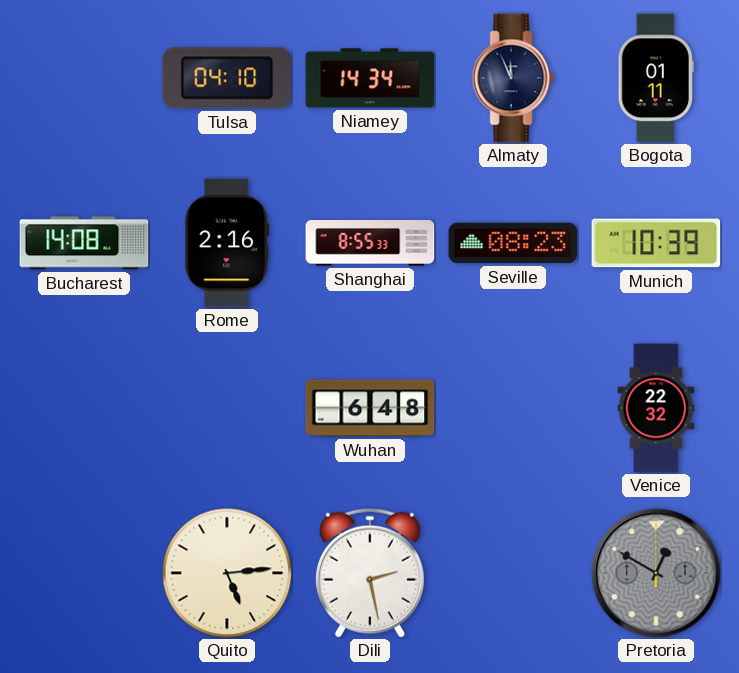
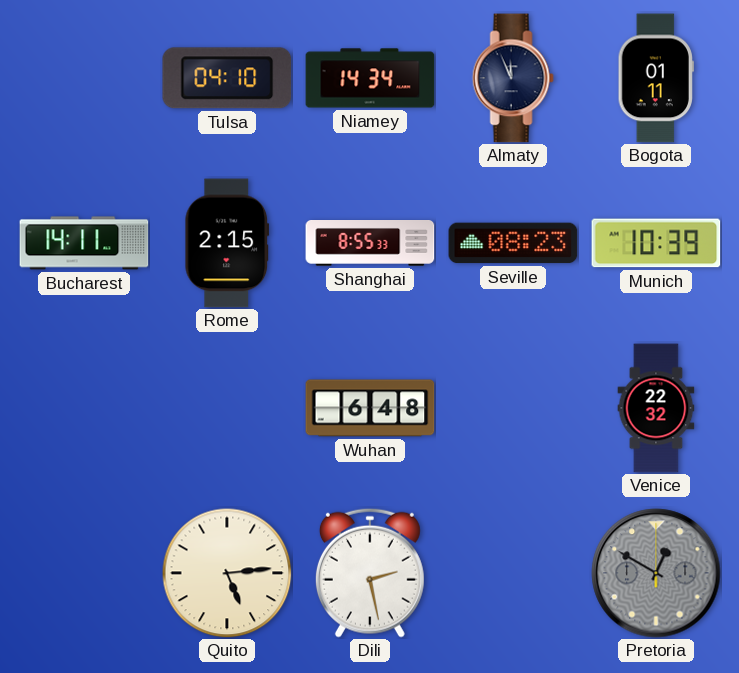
Bucharest: 14:08 -> 14:11
Rome: 2:16 -> 2:15
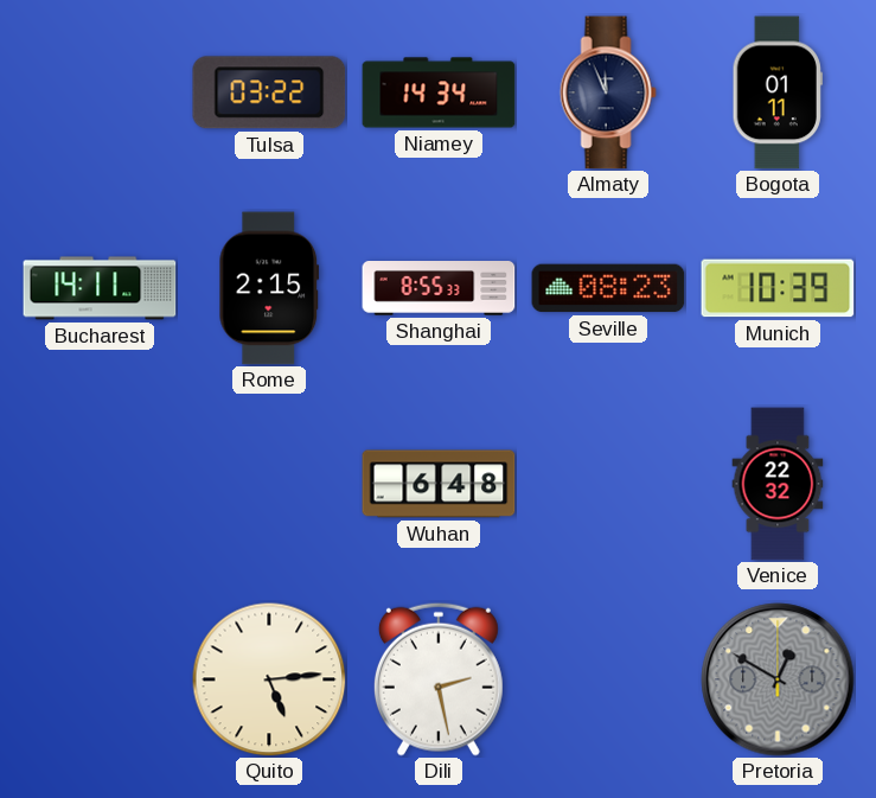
Tulsa: 04:10 -> 03:22
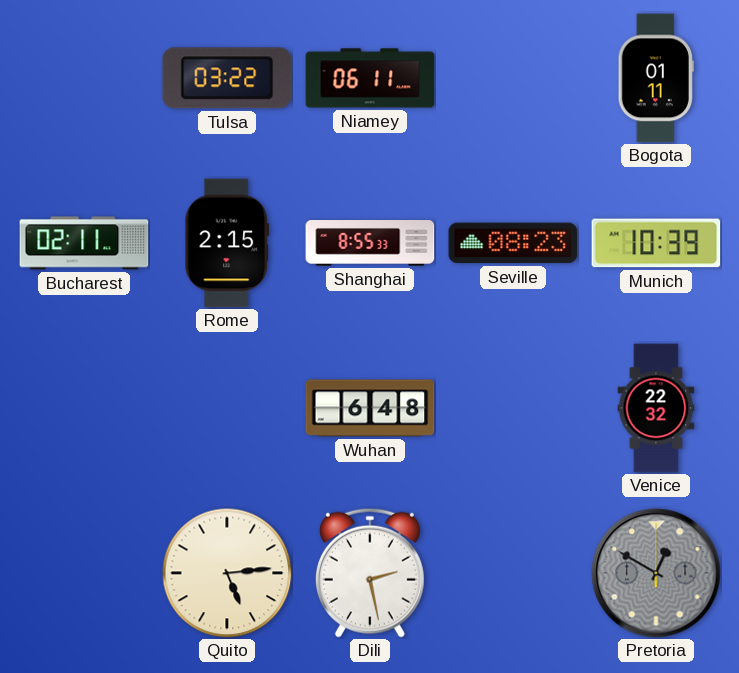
Niamey: 14:34 -> 06:11
Almaty: 11:56 -> none
Bucharest: 14:11 -> 02:11
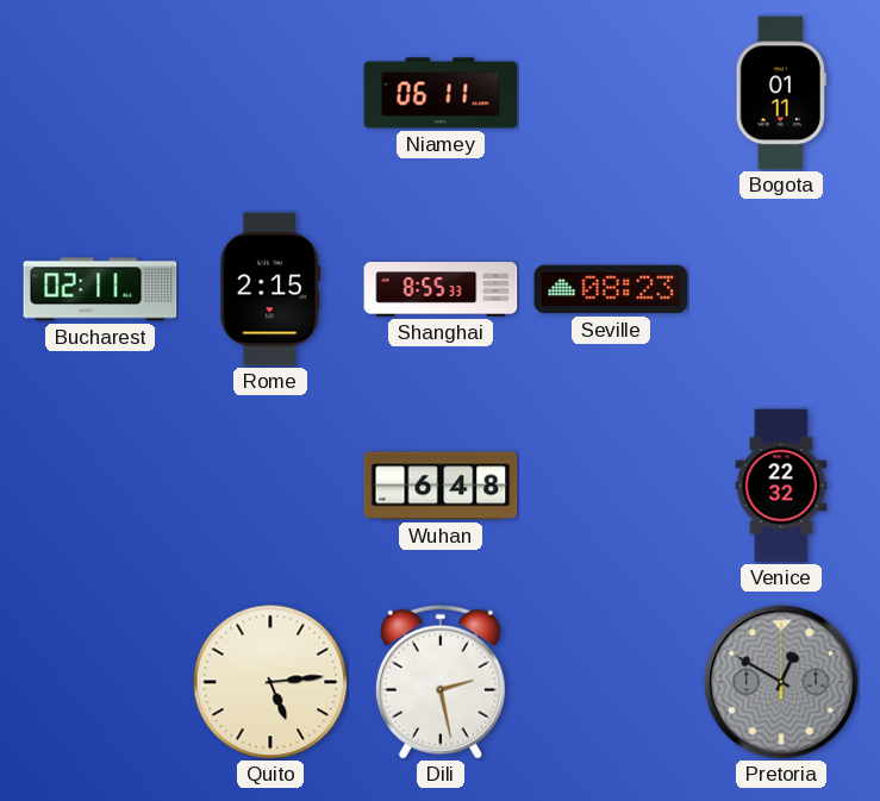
Tulsa: 03:22 -> none
Munich: 10:39 -> none
